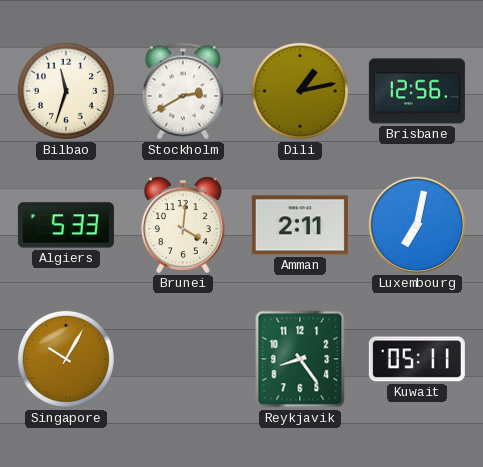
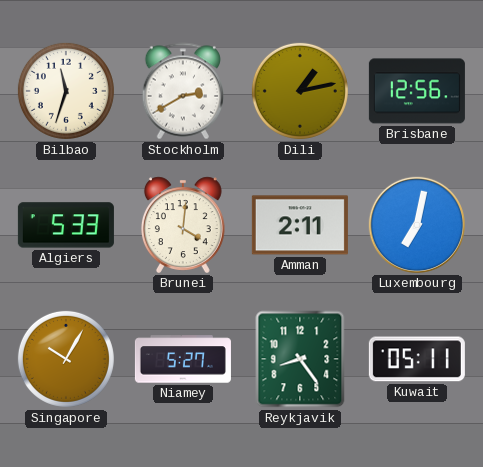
Niamey: none -> 5:27
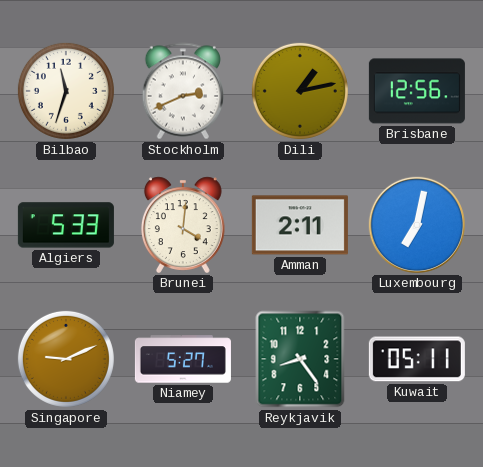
Stockholm: 2:40 -> 2:41
Singapore: 10:05 -> 9:11
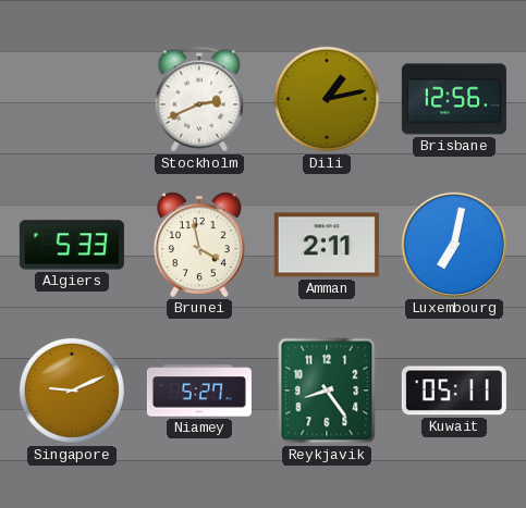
Bilbao: 11:33 -> none
Brunei: 4:01 -> 3:58
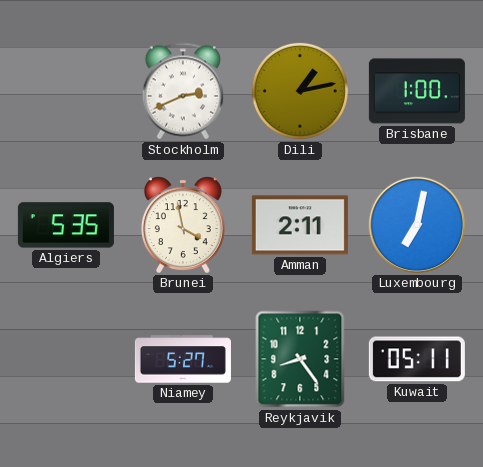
Brisbane: 12:56 -> 1:00
Algiers: 5:33 -> 5:35
Singapore: 9:11 -> none
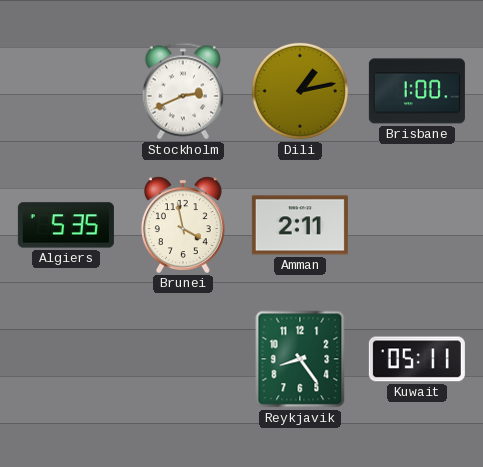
Luxembourg: 7:02 -> none
Niamey: 5:27 -> none
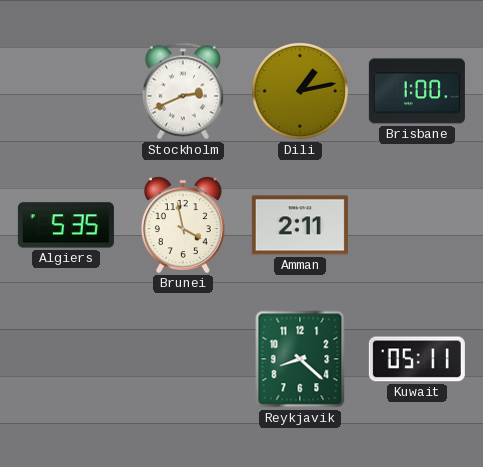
Reykjavik: 8:24 -> 8:22
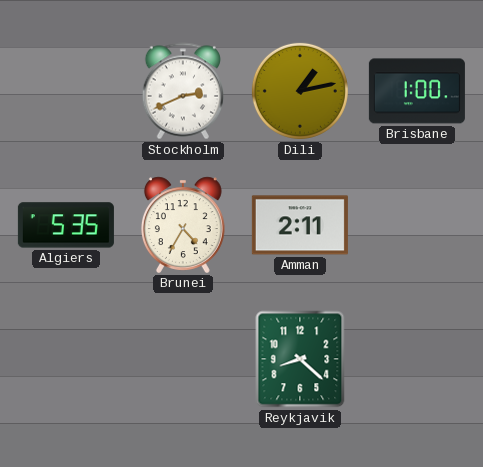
Brunei: 3:58 -> 4:35
Kuwait: 05:11 -> none
